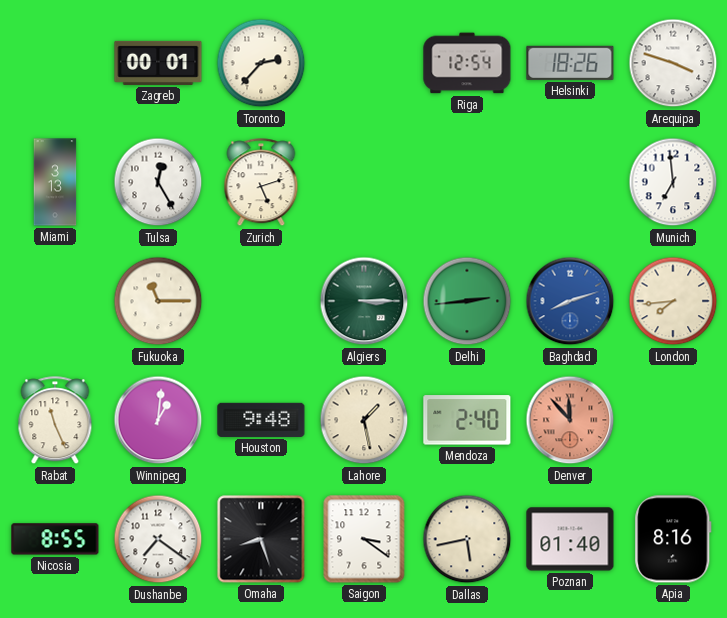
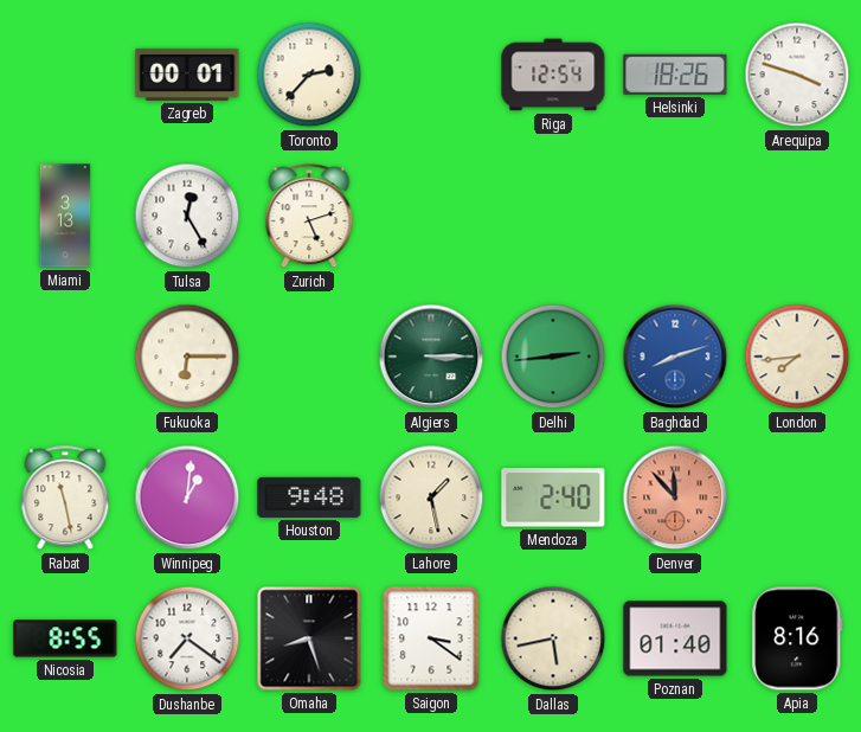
Munich: 6:59 -> none
Fukuoka: 11:15 -> 6:15
Rabat: 11:26 -> 11:28
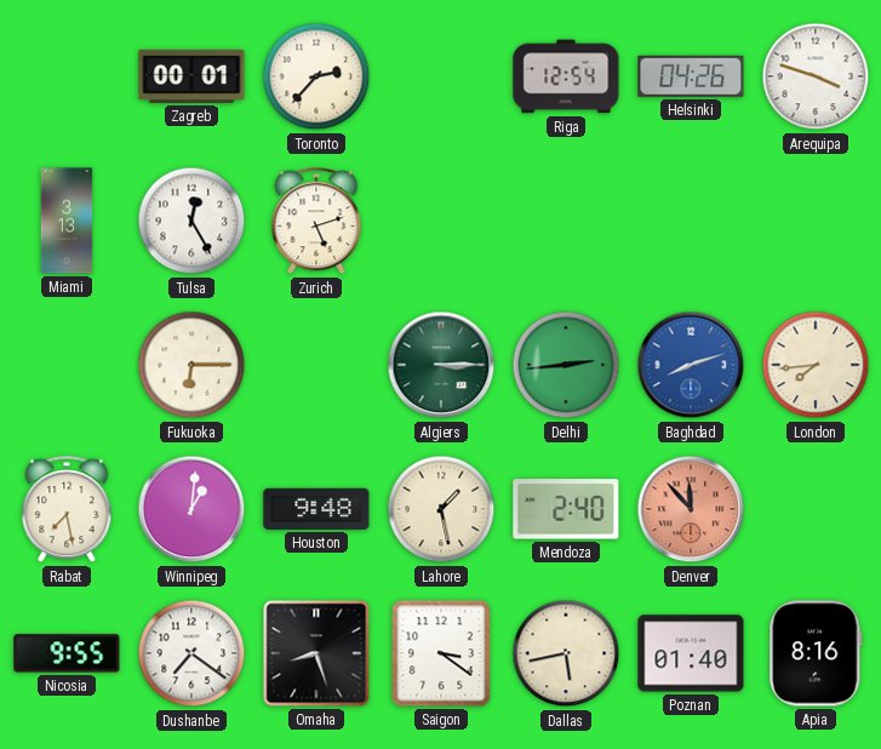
Helsinki: 18:26 -> 04:26
Rabat: 11:28 -> 7:28
Nicosia: 8:55 -> 9:55
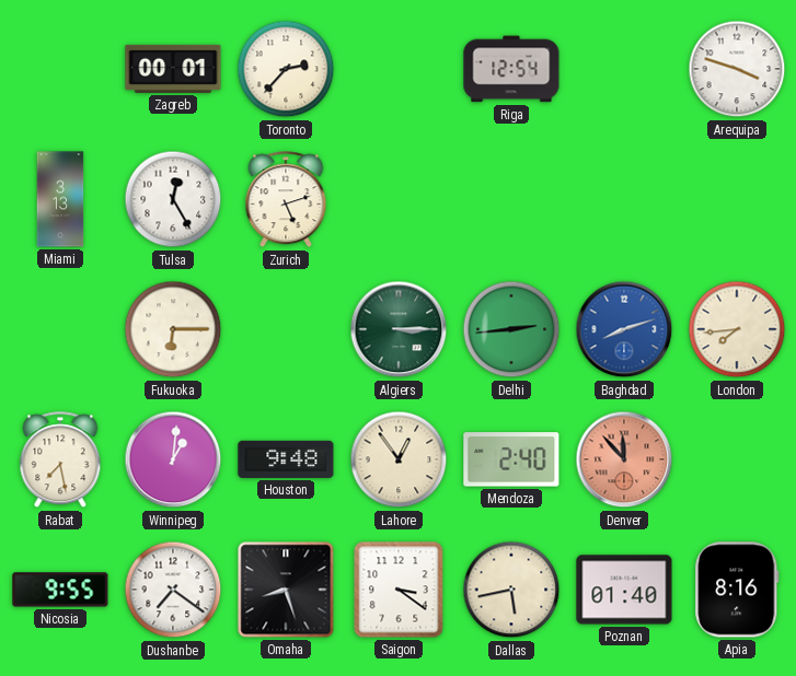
Helsinki: 04:26 -> none
Lahore: 1:28 -> 12:54
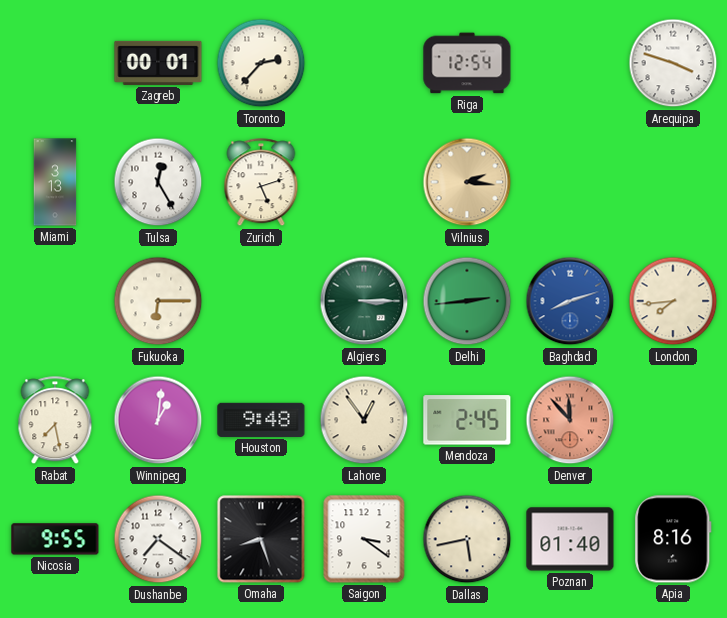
Vilnius: none -> 2:16
Mendoza: 2:40 -> 2:45
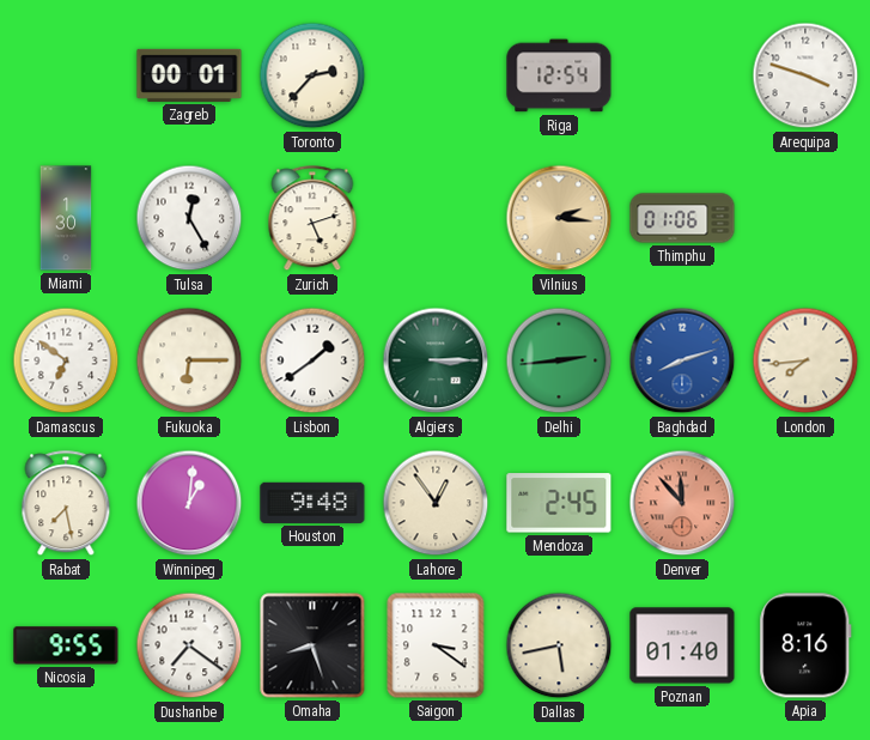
Miami: 3:13 -> 1:30
Thimphu: none -> 01:06
Damascus: none -> 6:51
Lisbon: none -> 1:39
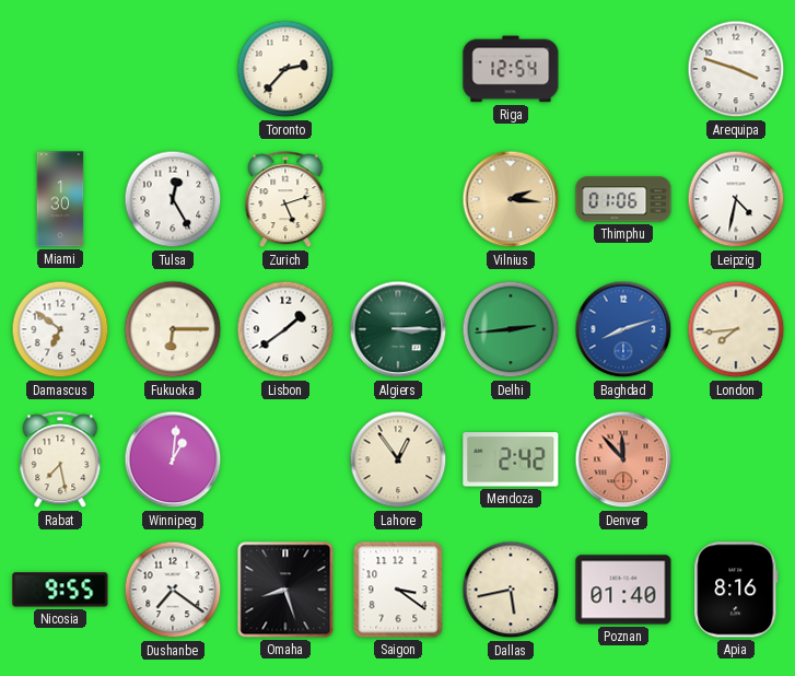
Zagreb: 00:01 -> none
Leipzig: none -> 4:32
Houston: 9:48 -> none
Mendoza: 2:45 -> 2:42
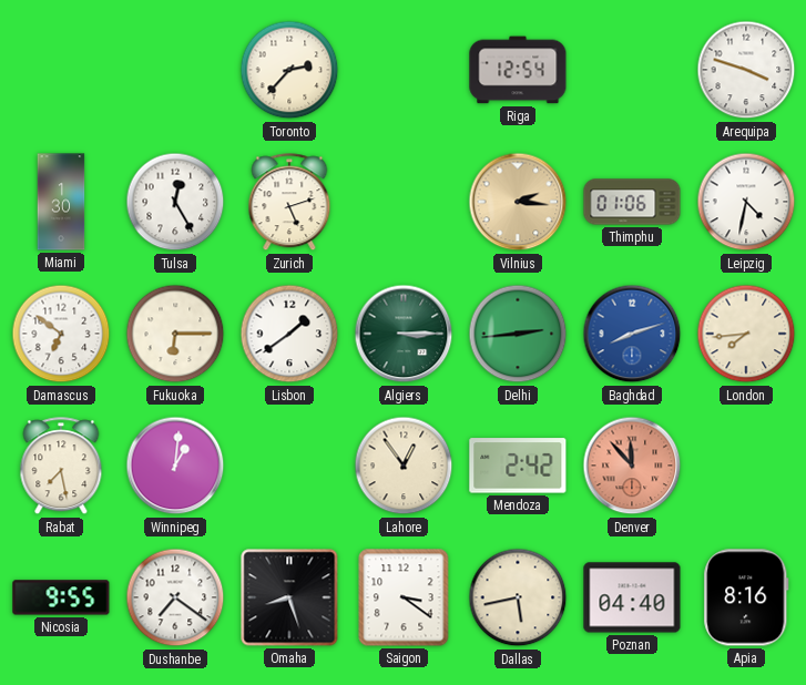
Poznan: 01:40 -> 04:40
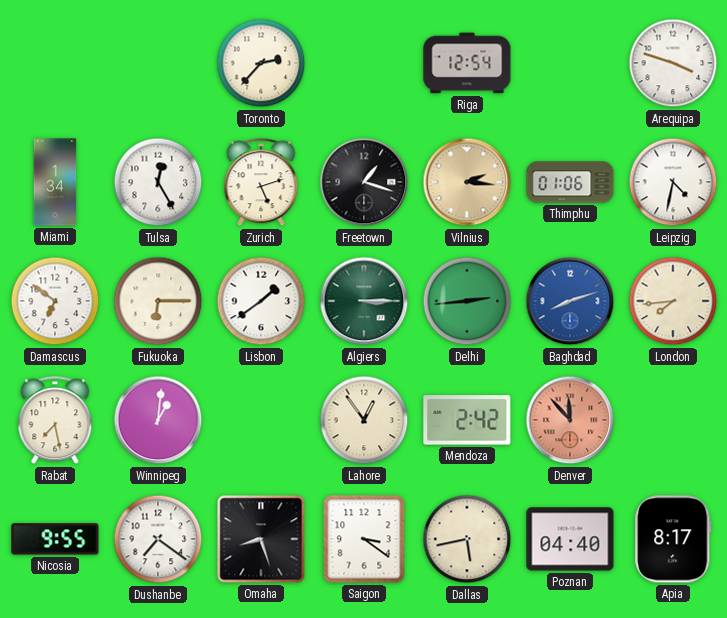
Miami: 1:30 -> 1:34
Freetown: none -> 1:18
Apia: 8:16 -> 8:17
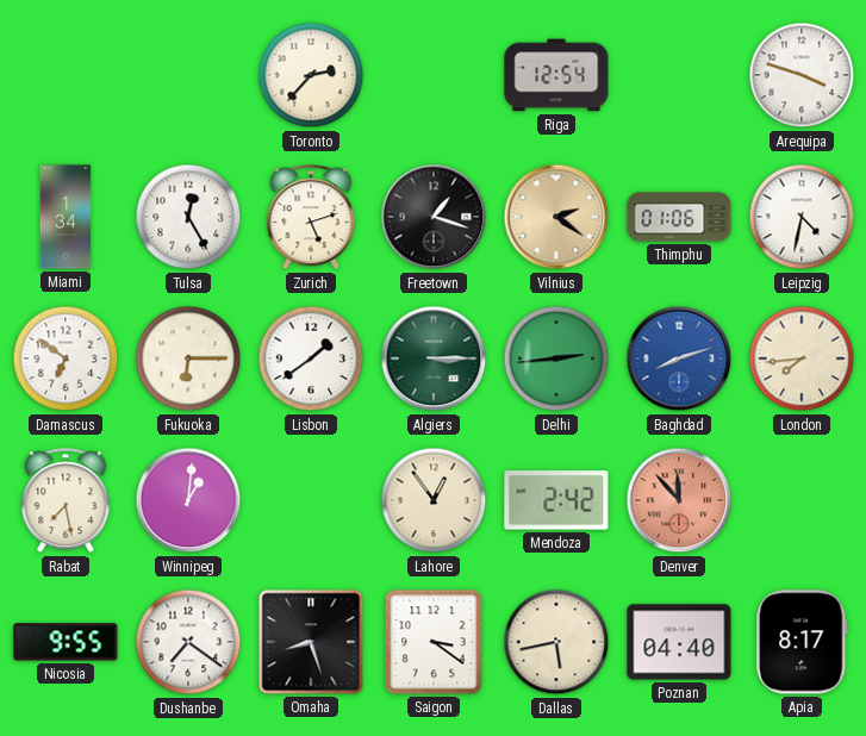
Vilnius: 2:16 -> 2:21
